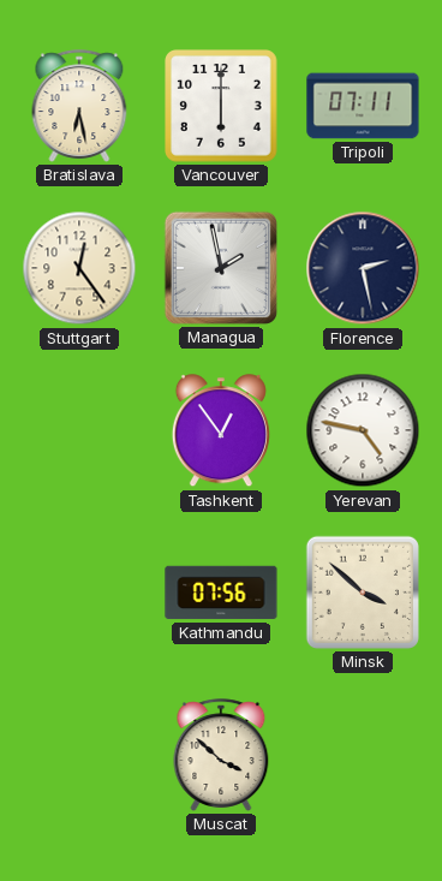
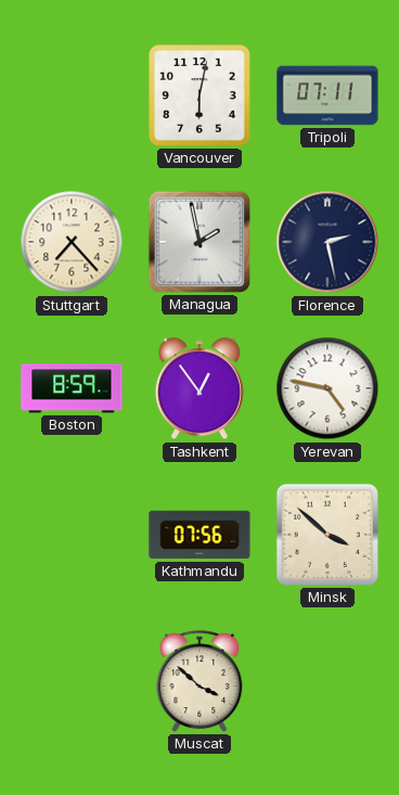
Bratislava: 6:28 -> none
Vancouver: 6:00 -> 6:02
Stuttgart: 12:24 -> 7:23
Boston: none -> 8:59
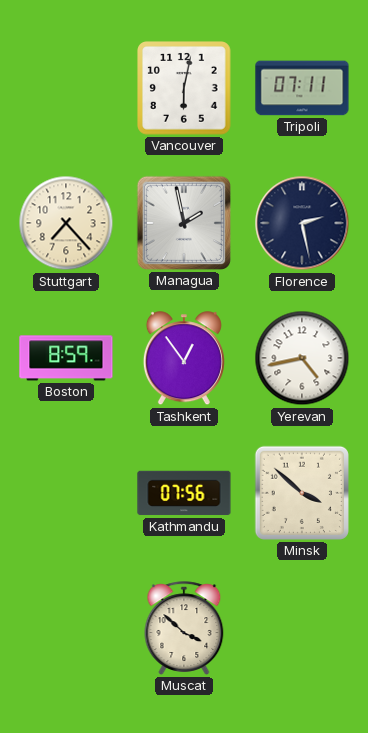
Yerevan: 4:47 -> 4:43
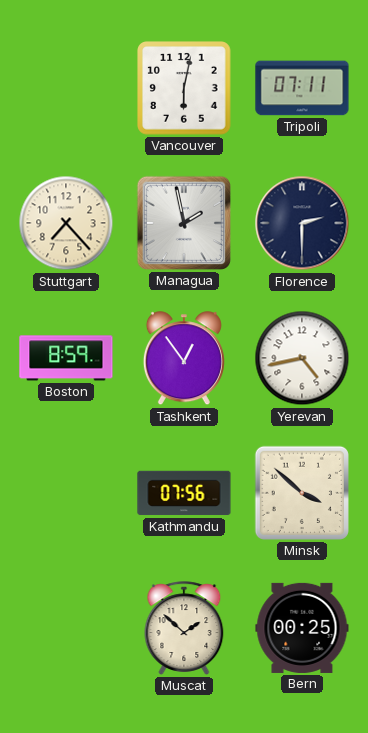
Florence: 2:28 -> 2:30
Muscat: 3:52 -> 1:52
Bern: none -> 00:25
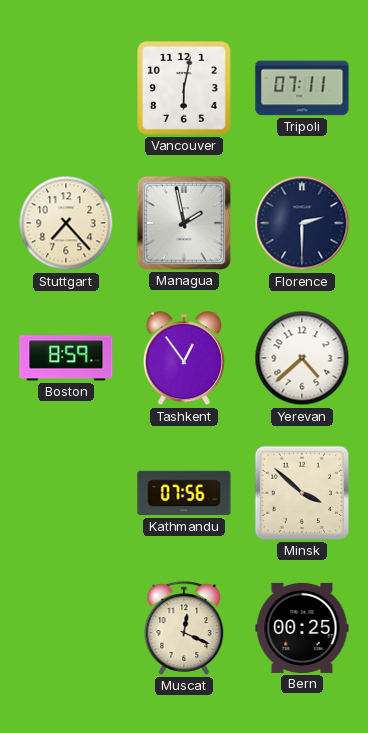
Yerevan: 4:43 -> 4:38
Muscat: 1:52 -> 12:19
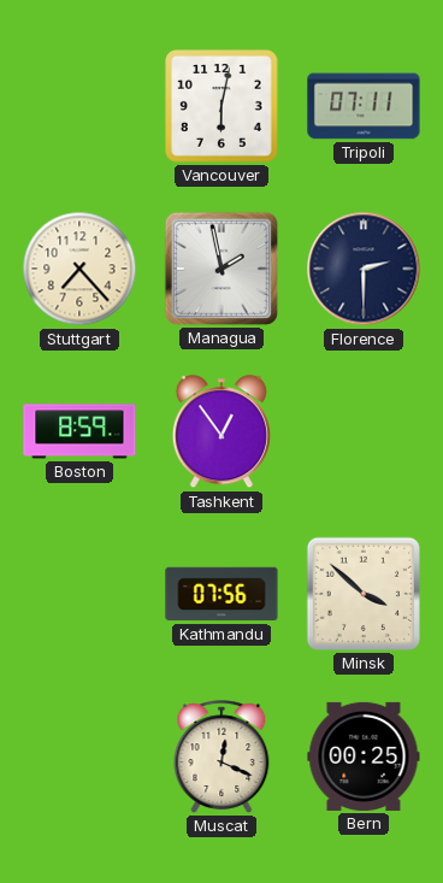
Yerevan: 4:38 -> none
